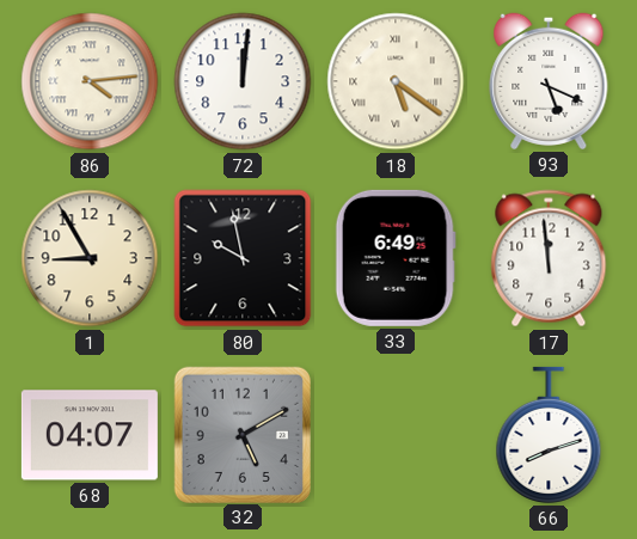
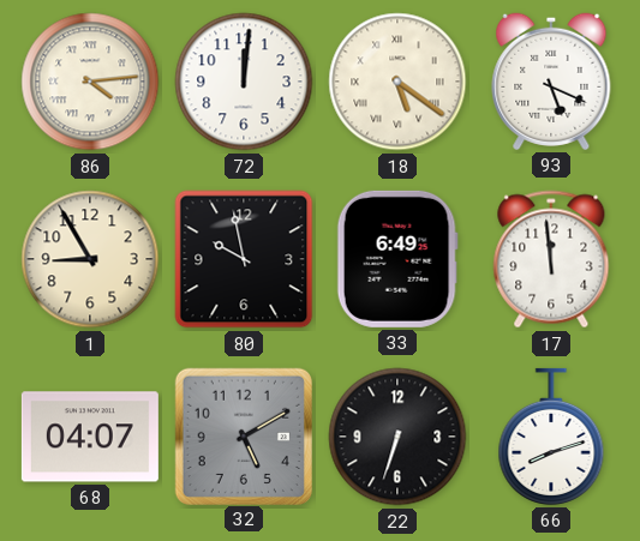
22: none -> 6:33
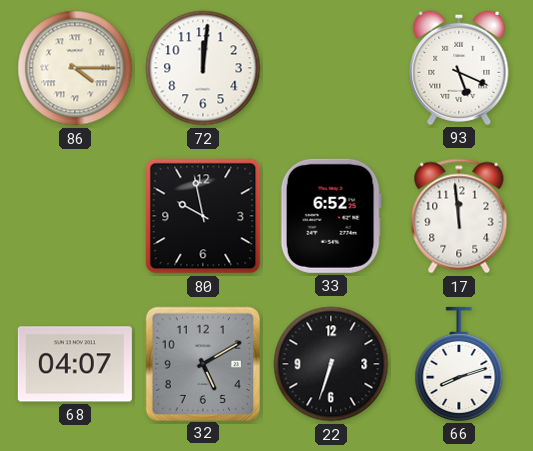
86: 4:14 -> 4:15
18: 5:21 -> none
1: 8:55 -> none
33: 6:49 -> 6:52
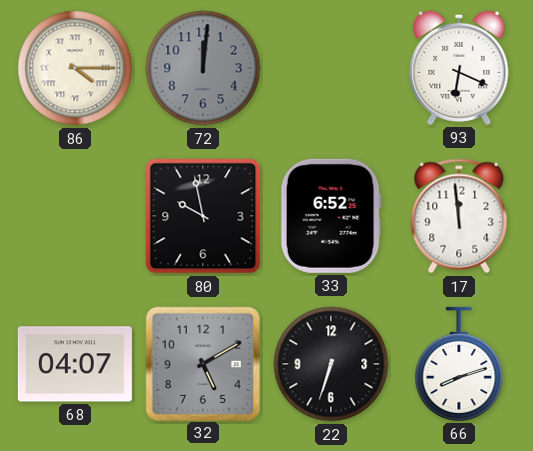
72 dial: white -> grey
93: 5:19 -> 6:19
